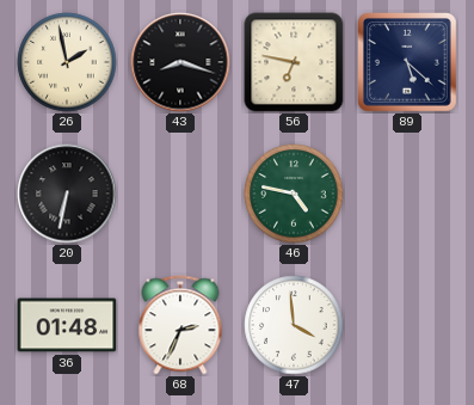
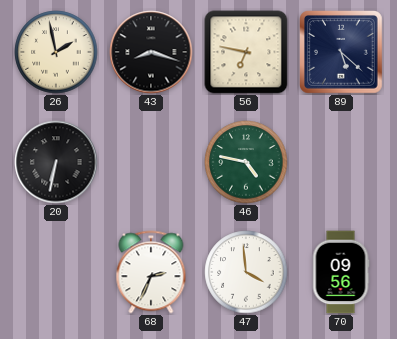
36: 01:48 -> none
70: none -> 09:56
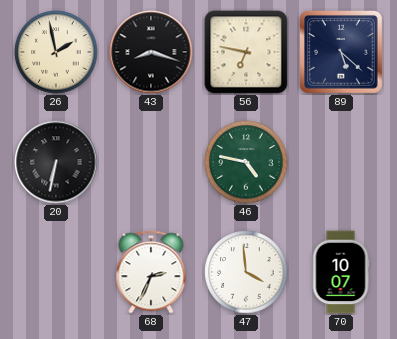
70: 09:56 -> 10:07
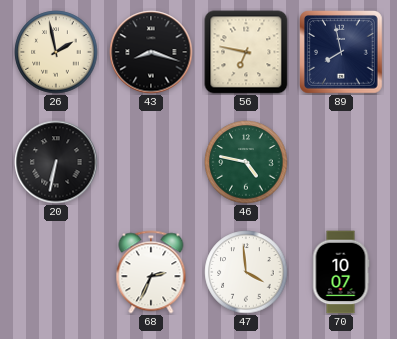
89: 5:22 -> 7:58
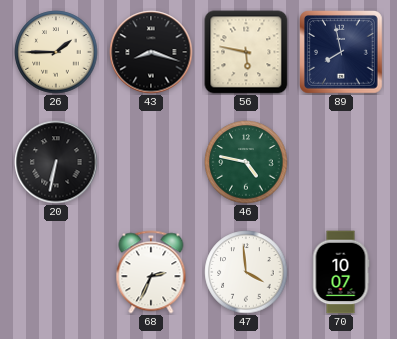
26: 1:58 -> 1:45
56: 6:47 -> 5:47
